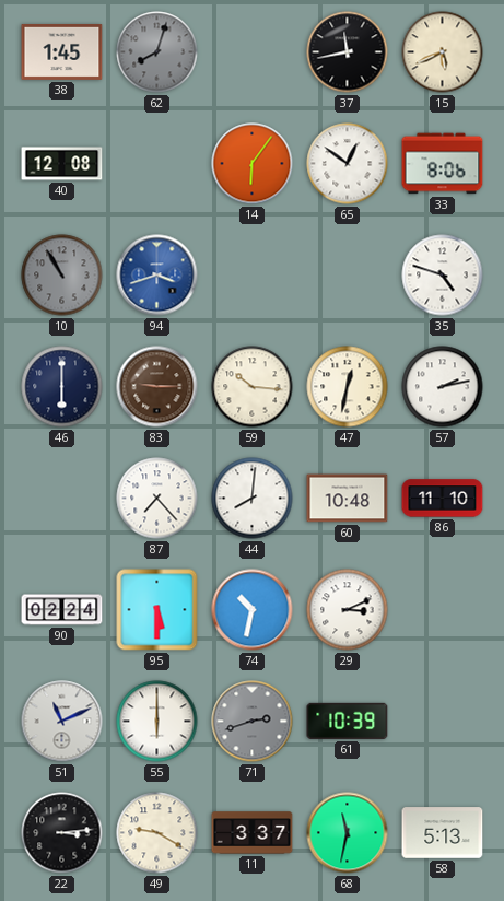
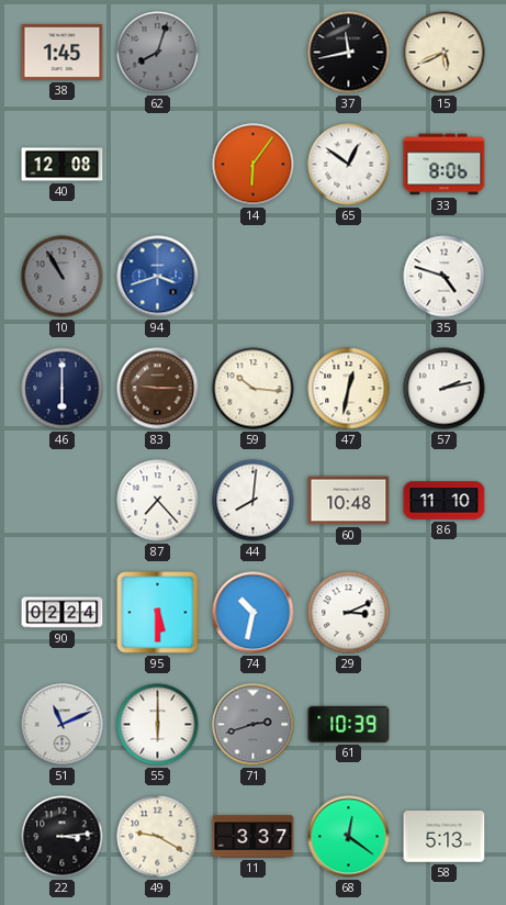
68: 11:32 -> 12:21
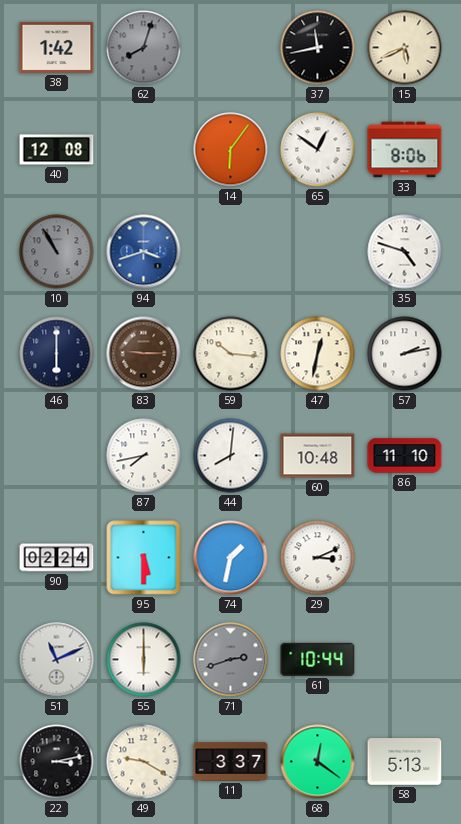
38: 1:45 -> 1:42
87: 7:23 -> 7:43
74: 10:32 -> 1:32
61: 10:39 -> 10:44
22: 3:14 -> 3:13
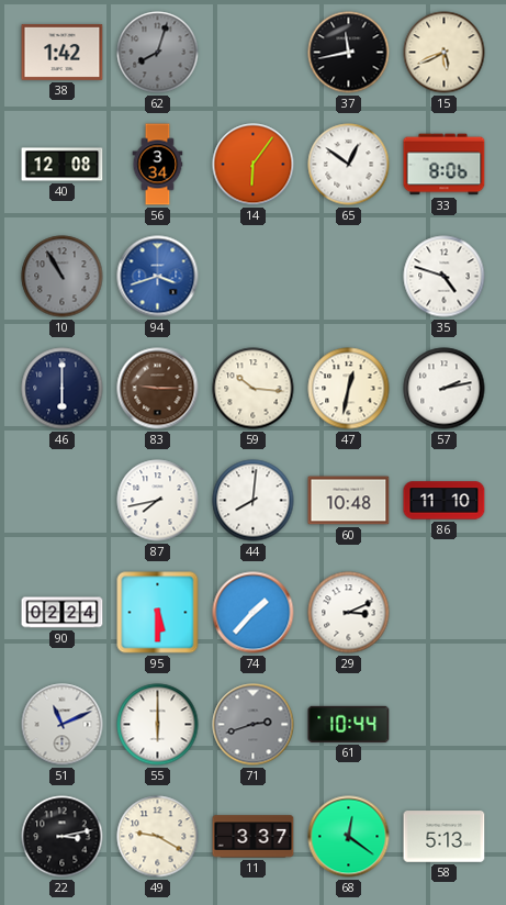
56: none -> 3:34
74: 1:32 -> 1:37
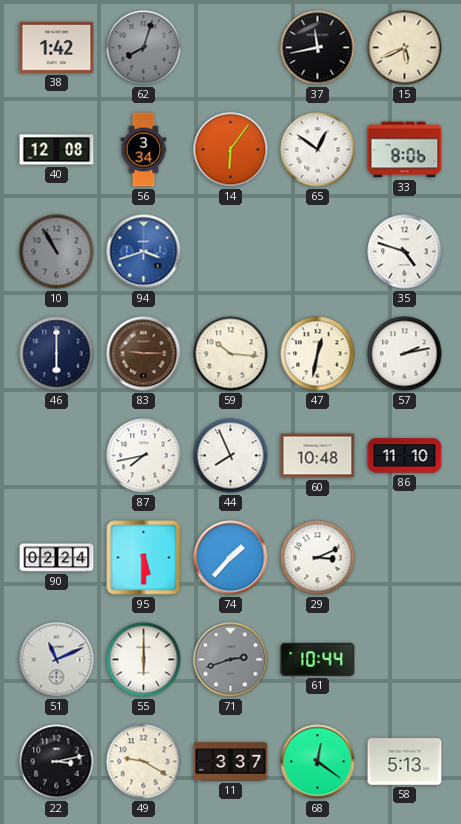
44: 8:01 -> 7:56
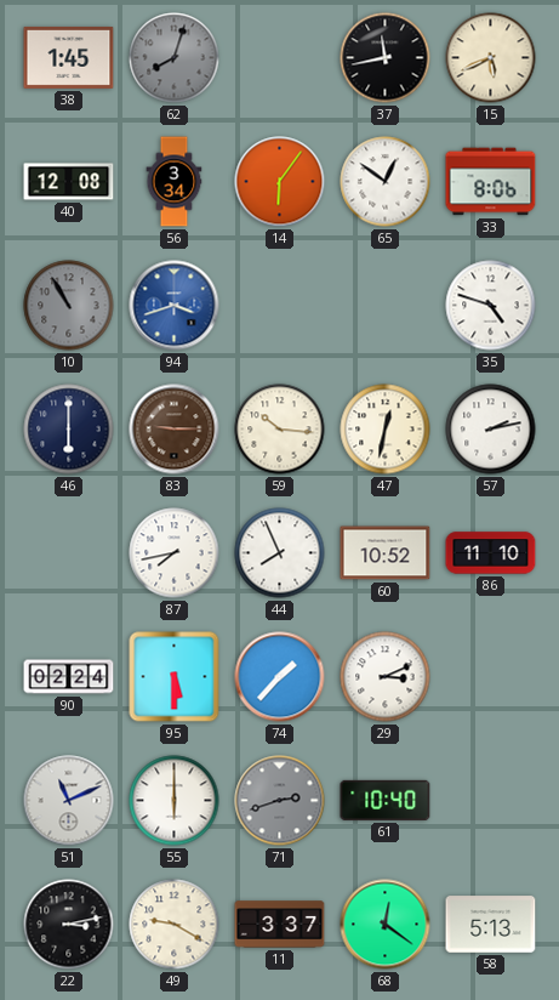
38: 1:42 -> 1:45
60: 10:48 -> 10:52
61: 10:44 -> 10:40
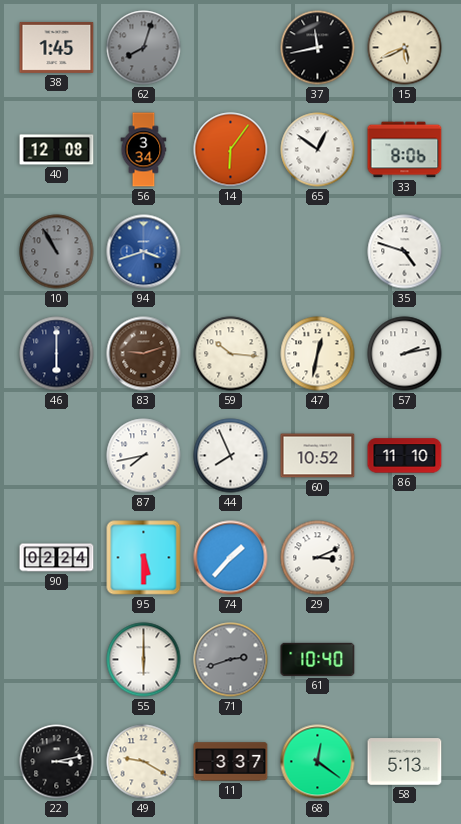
83: 9:15 -> 9:12
51: 11:11 -> none
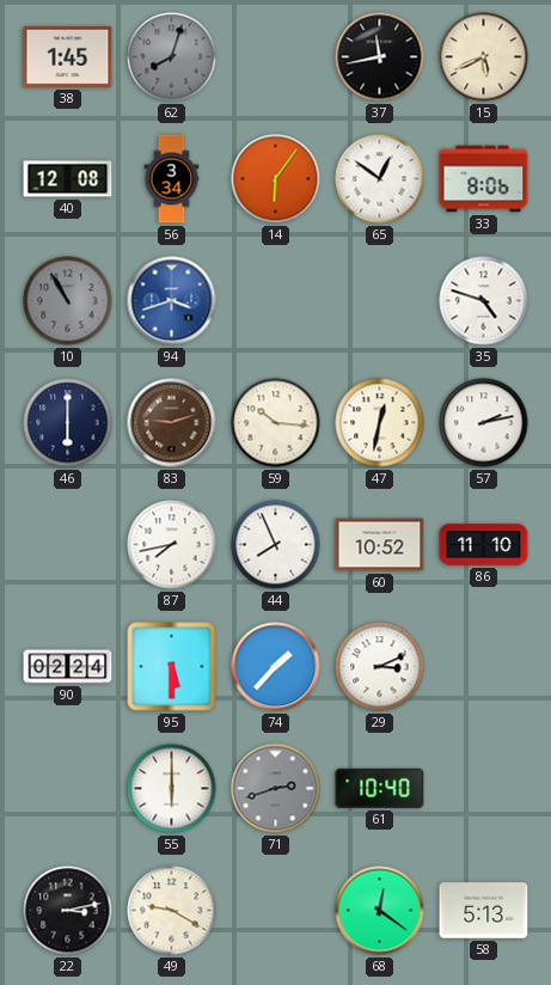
11: 3:37 -> none
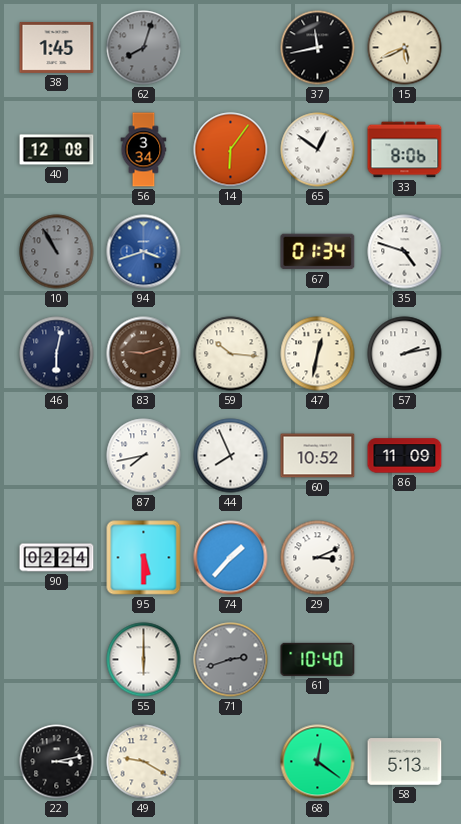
67: none -> 01:34
46: 6:00 -> 6:02
86: 11:10 -> 11:09
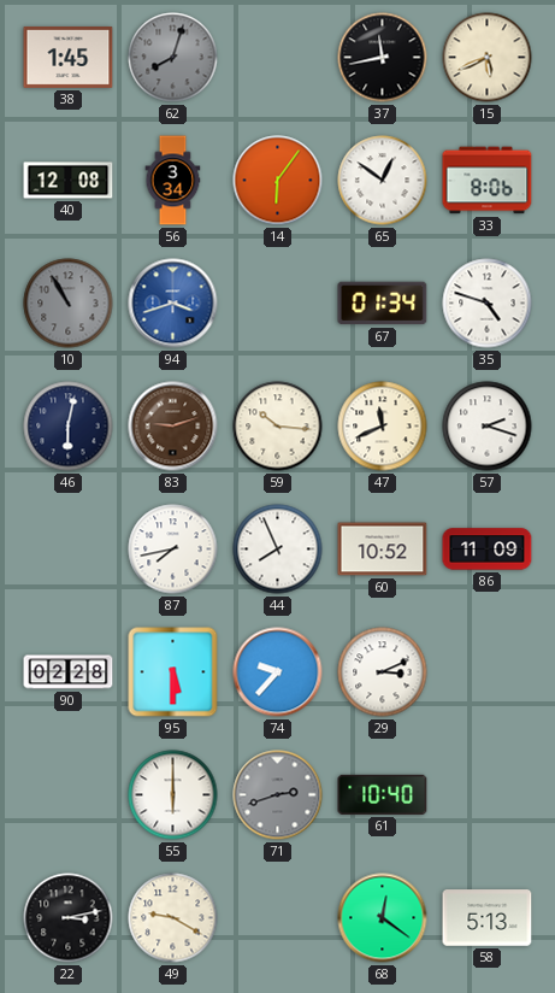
47: 12:32 -> 11:41
57: 2:13 -> 2:18
90: 02:24 -> 02:28
74: 1:37 -> 9:37
